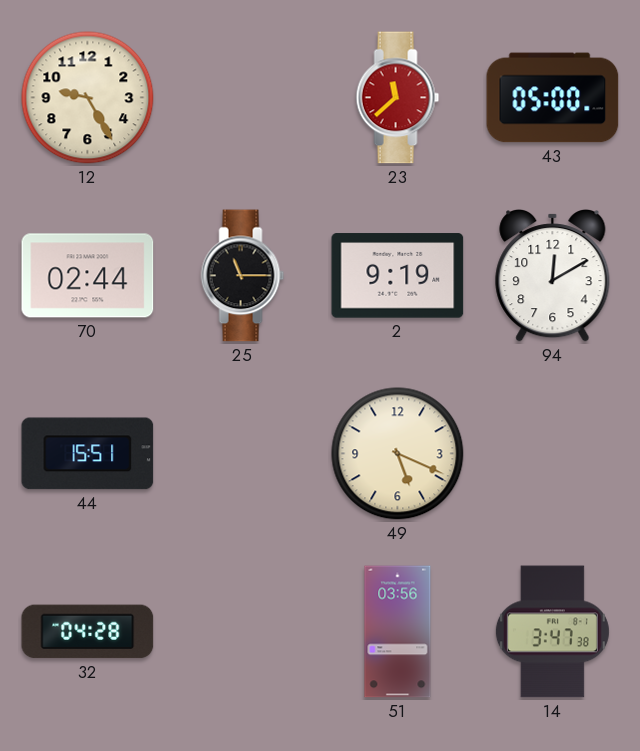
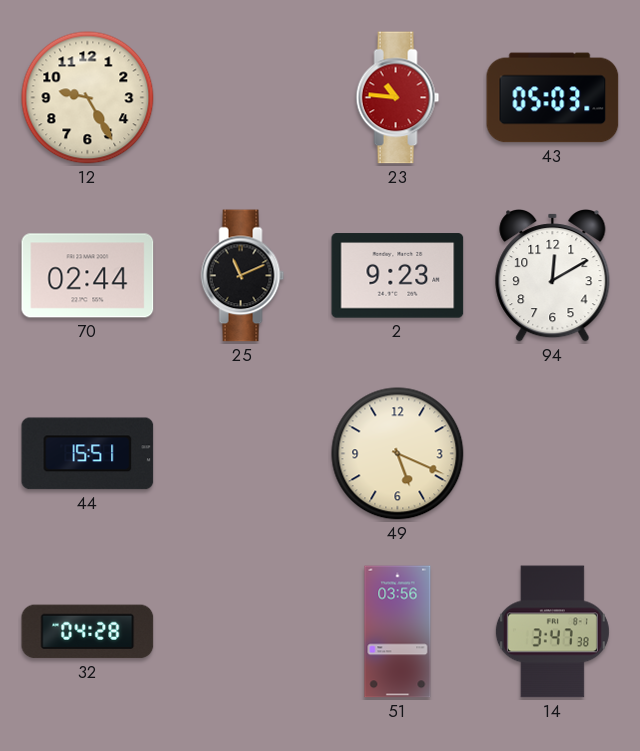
23: 11:38 -> 10:46
43: 05:00 -> 05:03
25: 11:15 -> 11:11
2: 9:19 -> 9:23
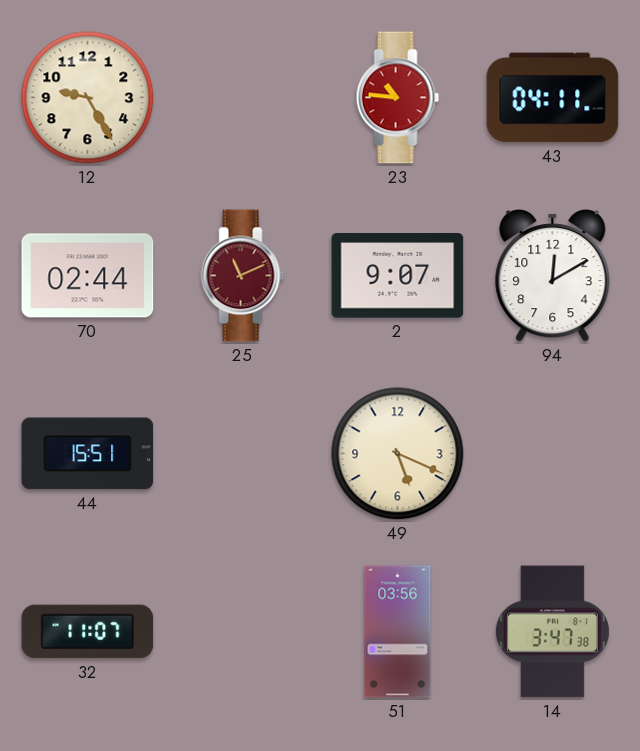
43: 05:03 -> 04:11
25 dial: black -> burgundy
2: 9:23 -> 9:07
32: 04:28 -> 11:07
